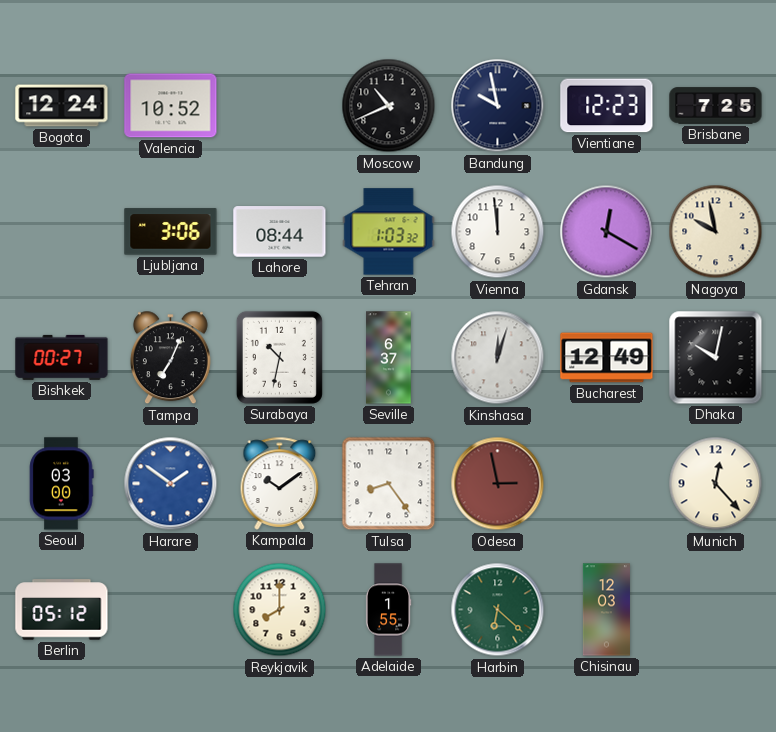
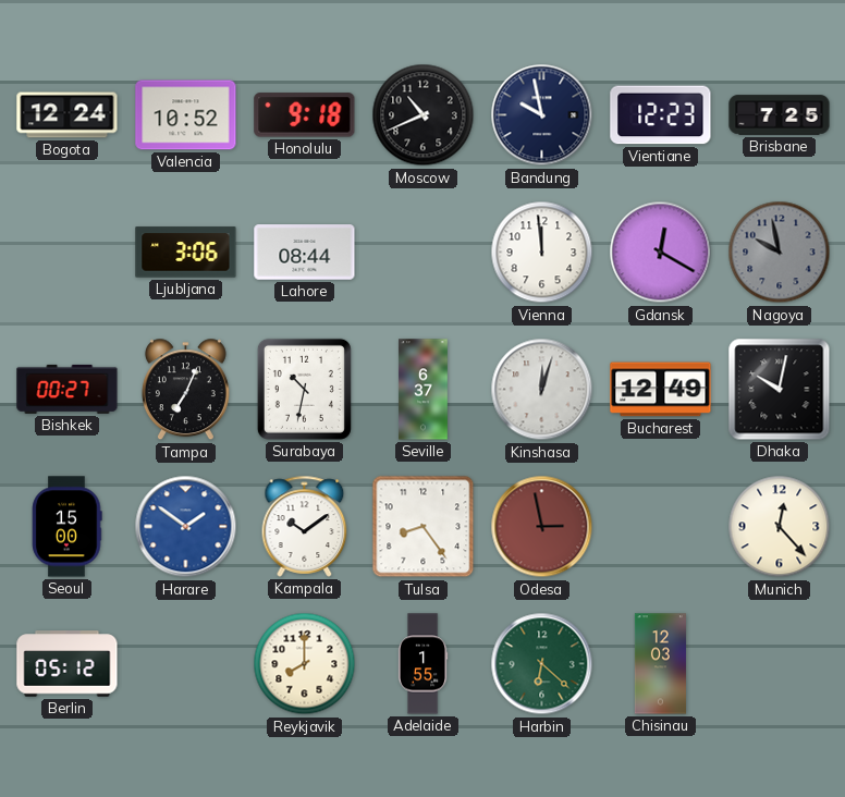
Honolulu: none -> 9:18
Tehran: 1:03 -> none
Nagoya dial: cream -> grey
Seoul: 03:00 -> 15:00
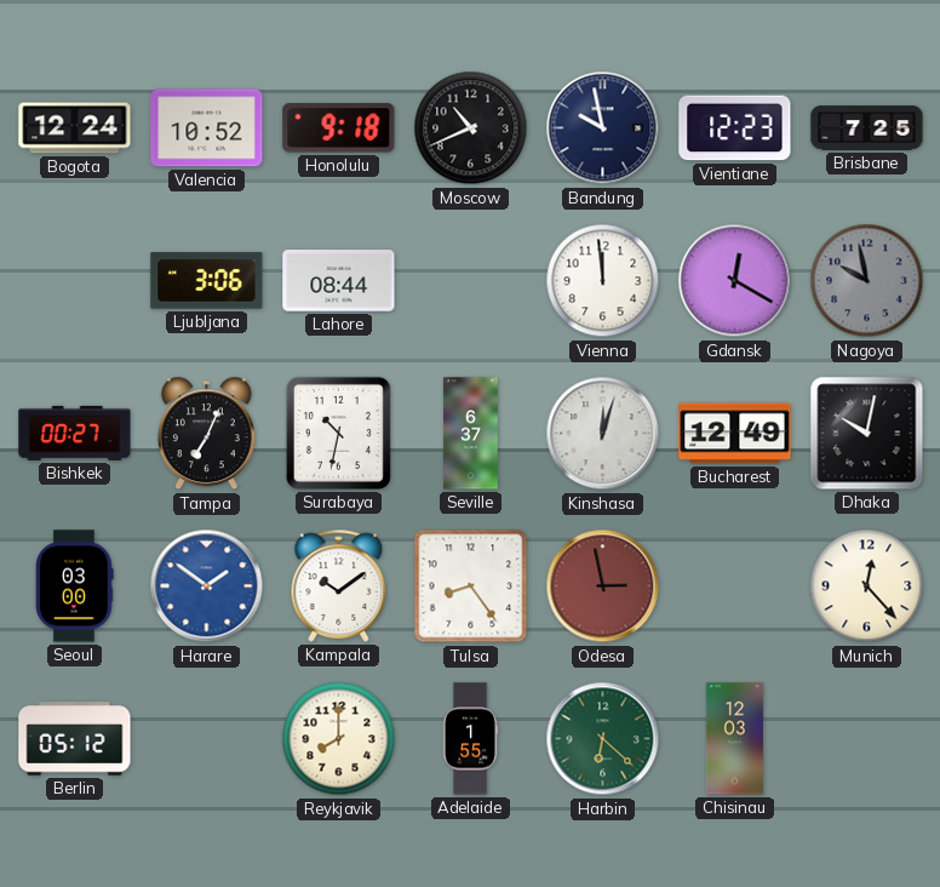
Seoul: 15:00 -> 03:00
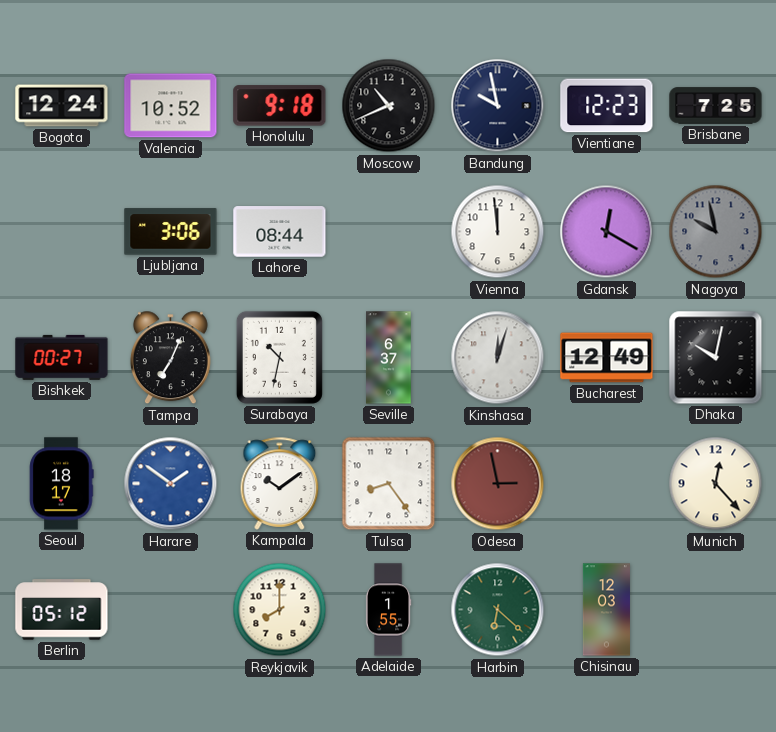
Seoul: 03:00 -> 18:17
